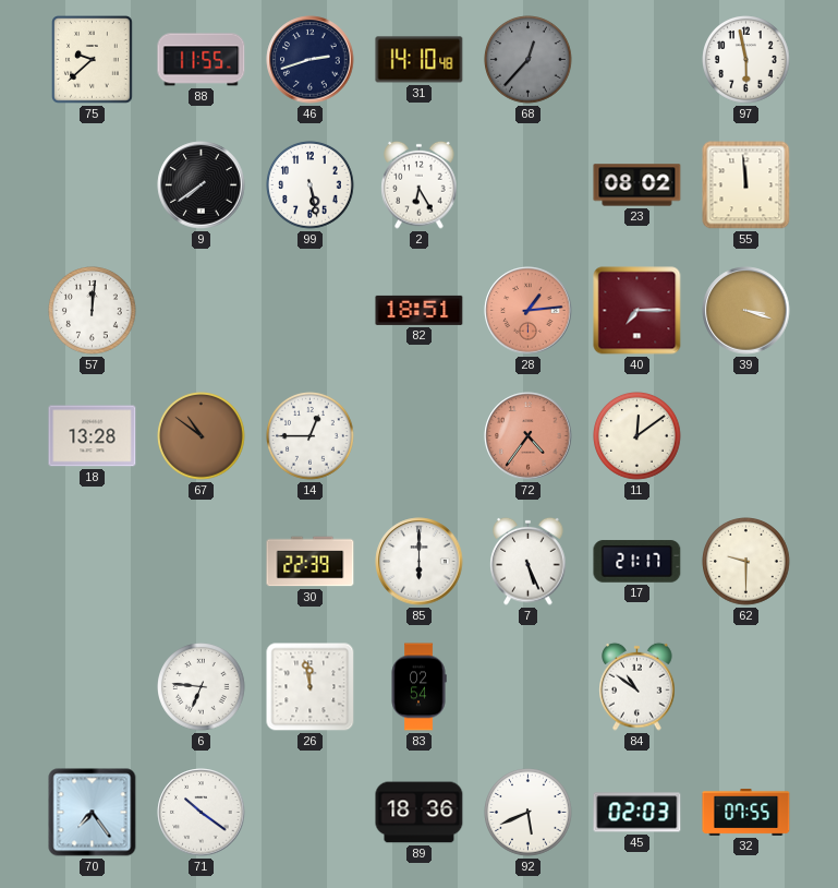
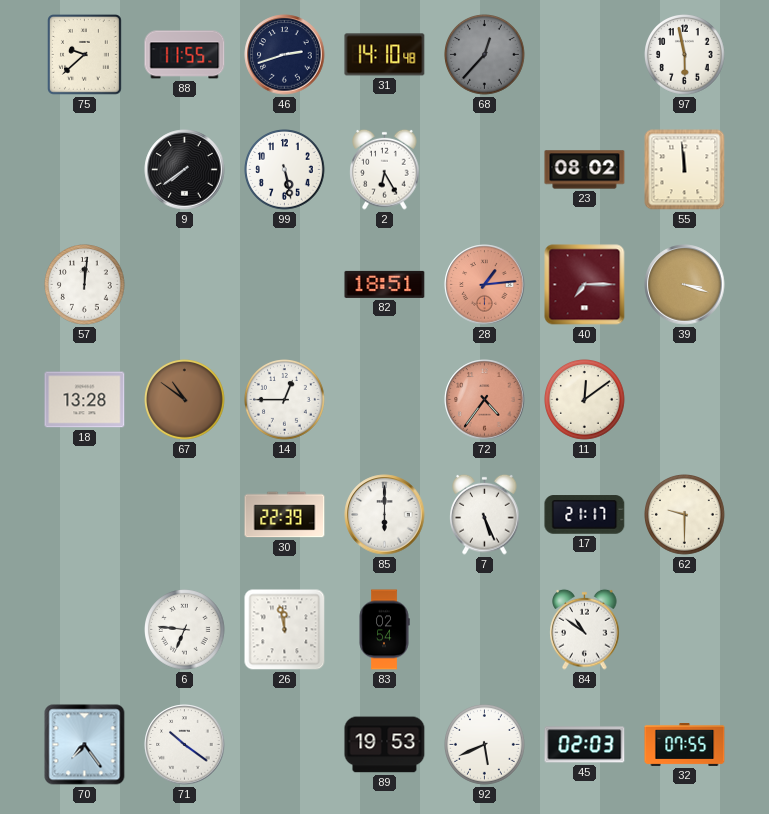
89: 18:36 -> 19:53
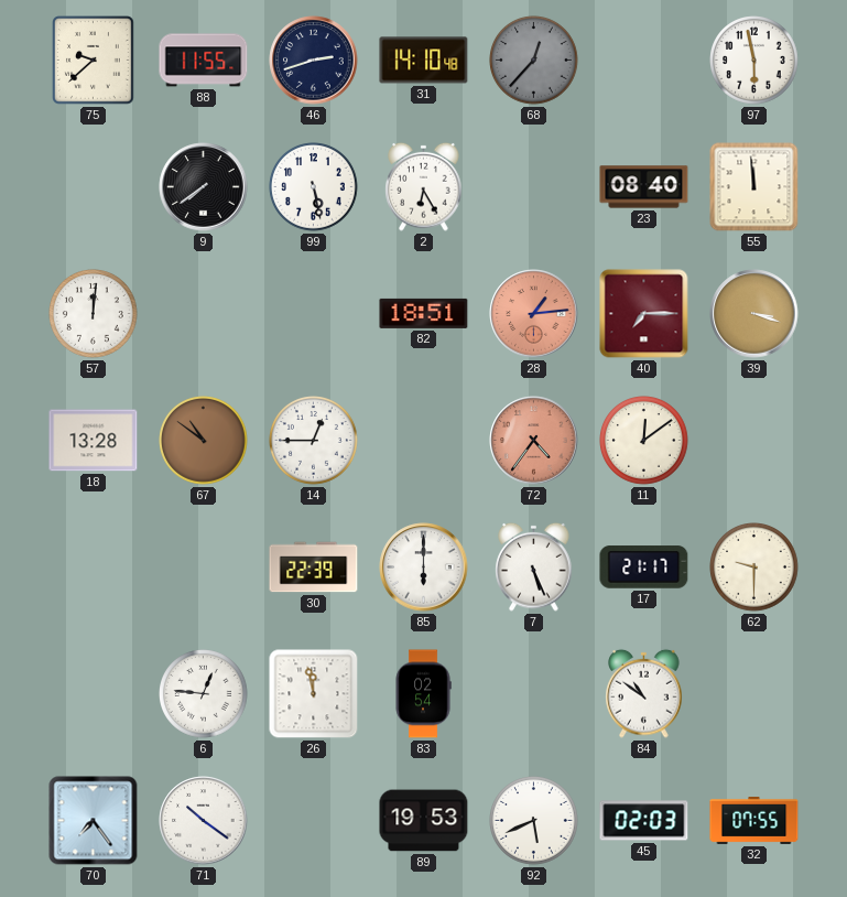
23: 08:02 -> 08:40
6: 6:46 -> 12:46
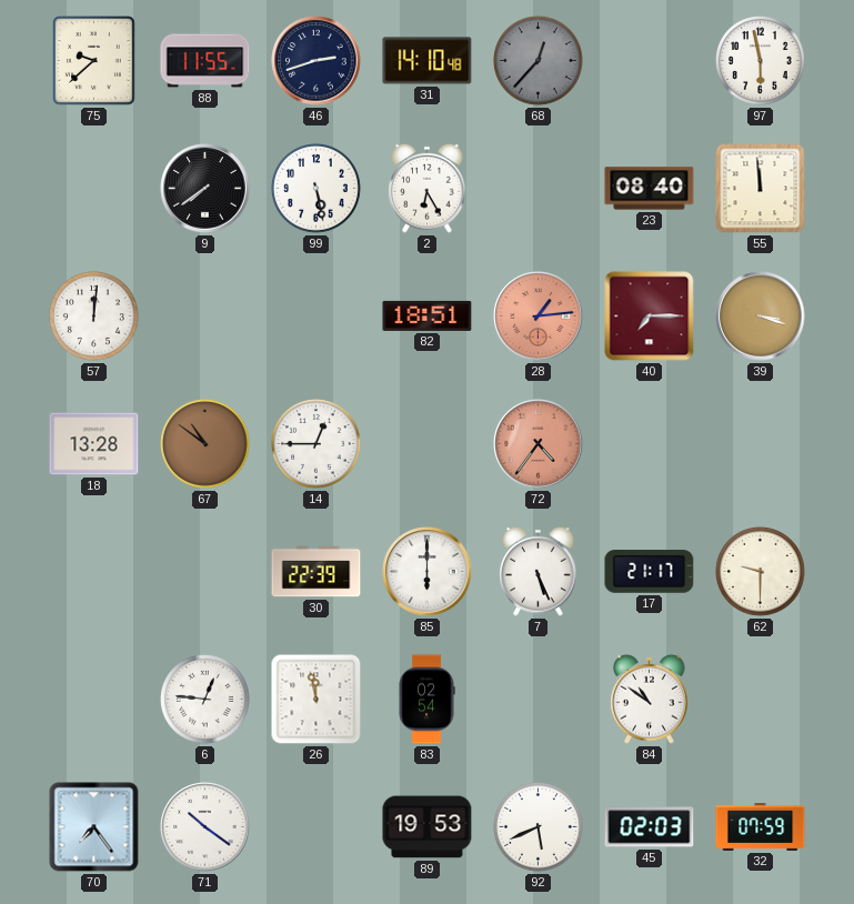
11: 12:09 -> none
32: 07:55 -> 07:59
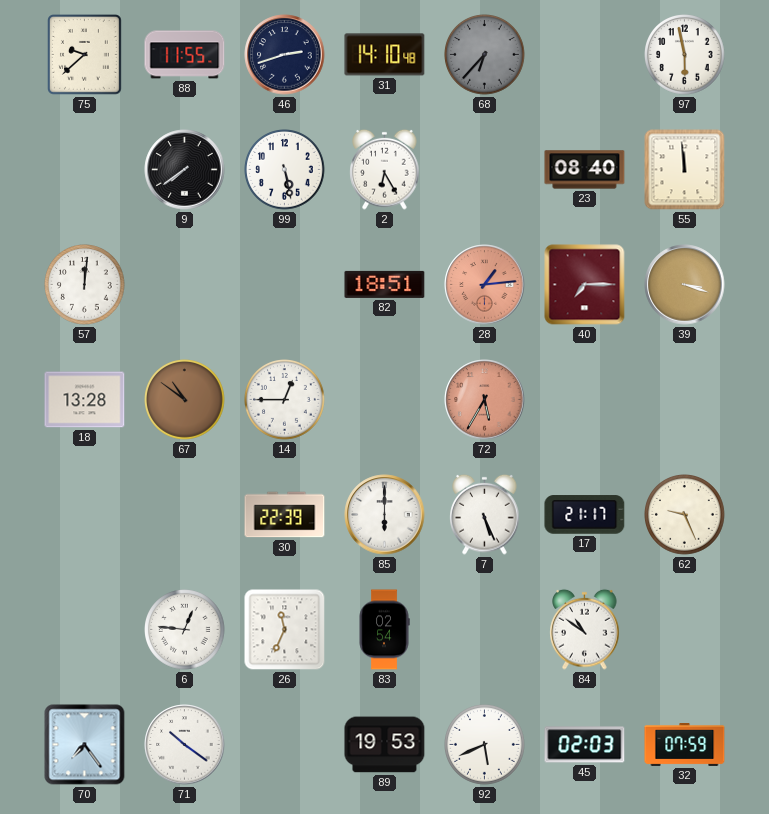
68: 12:37 -> 6:37
72: 4:36 -> 5:35
62: 9:30 -> 9:26
26: 11:58 -> 11:34
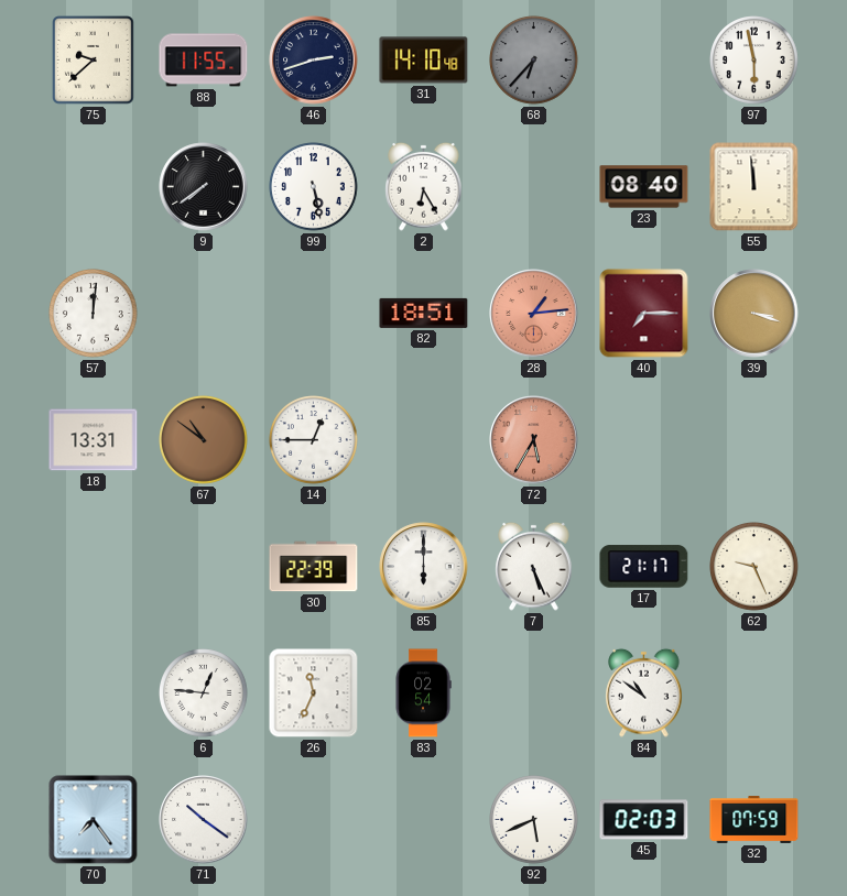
18: 13:28 -> 13:31
89: 19:53 -> none
